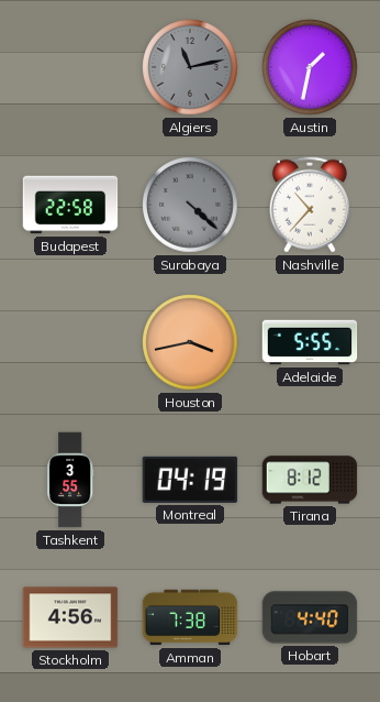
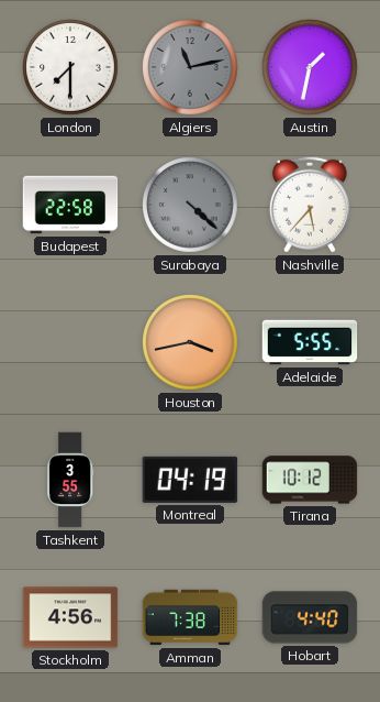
London: none -> 7:30
Nashville: 10:37 -> 5:37
Tirana: 8:12 -> 10:12
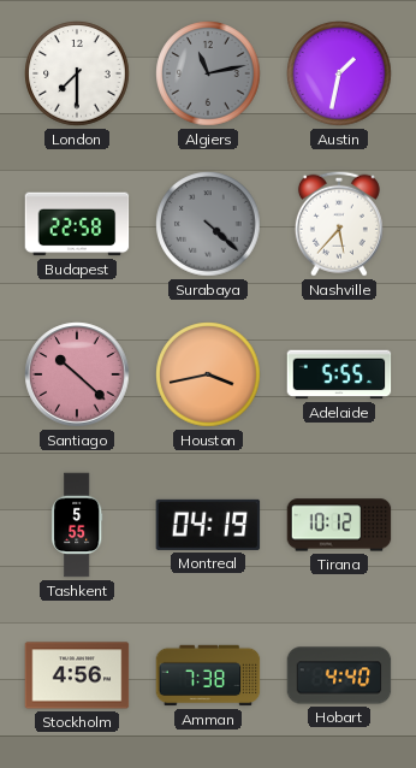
Santiago: none -> 10:22
Tashkent: 3:55 -> 5:55
